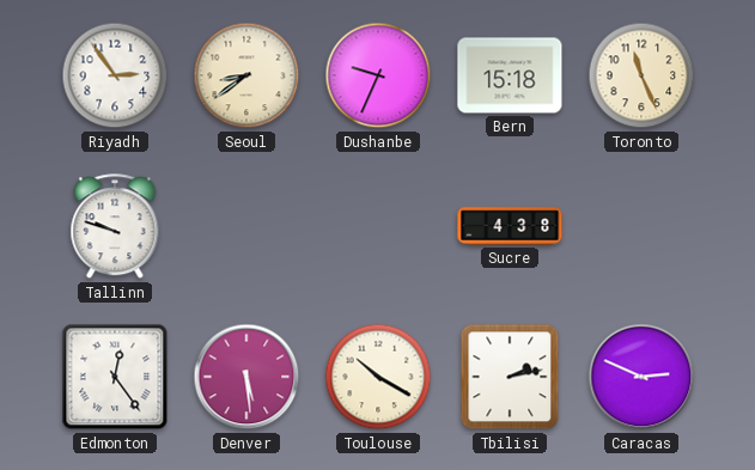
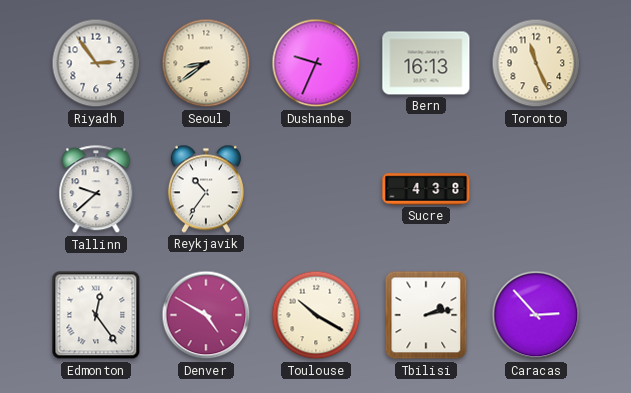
Bern: 15:18 -> 16:13
Tallinn: 9:48 -> 9:38
Reykjavik: none -> 10:36
Denver: 5:29 -> 4:50
Caracas: 2:49 -> 2:53
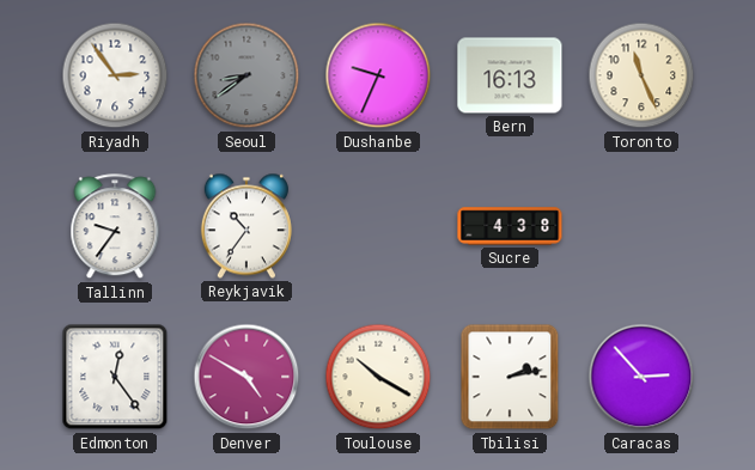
Seoul dial: cream -> grey
Tallinn: 9:38 -> 9:36
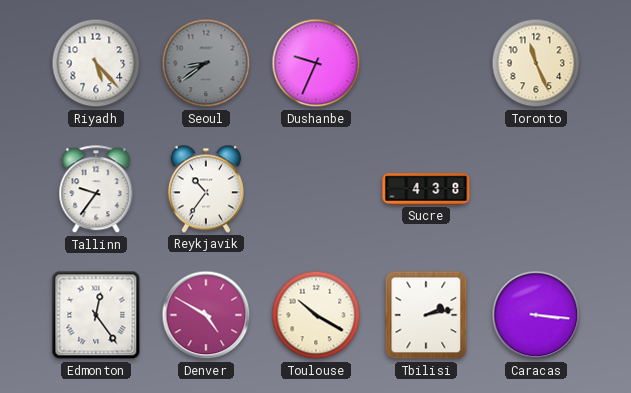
Riyadh: 2:54 -> 5:23
Bern: 16:13 -> none
Caracas: 2:53 -> 3:16
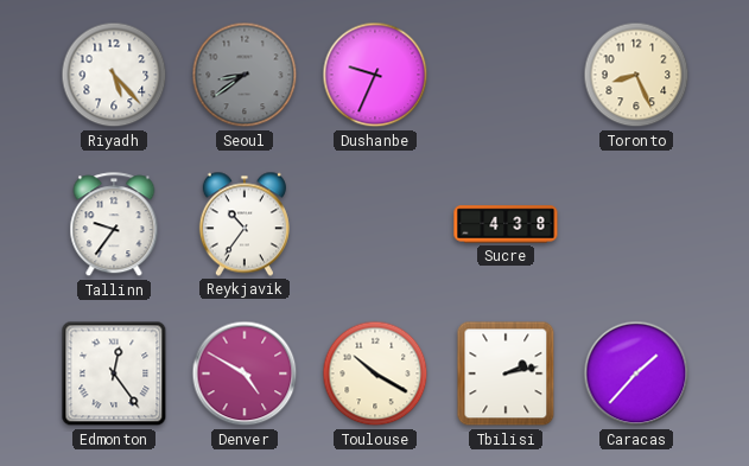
Toronto: 11:26 -> 8:26
Caracas: 3:16 -> 1:37
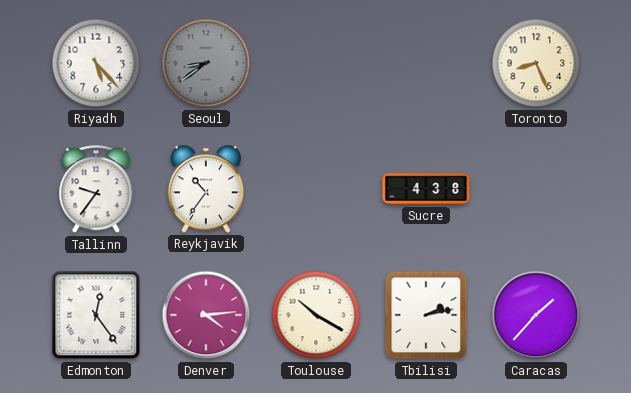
Dushanbe: 9:34 -> none
Denver: 4:50 -> 4:14
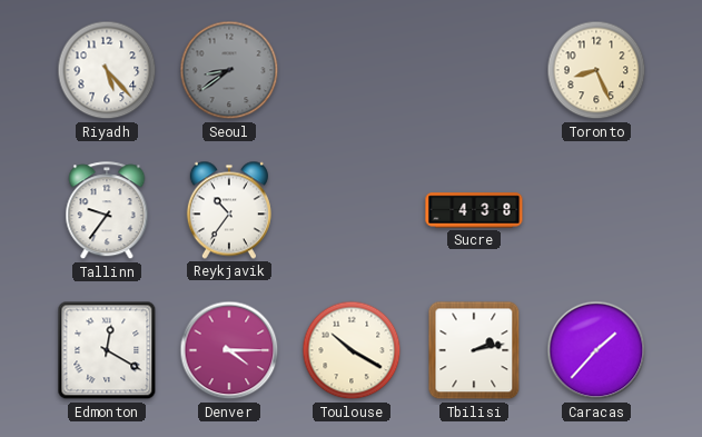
Edmonton: 12:24 -> 12:20
Denver: 4:14 -> 4:15
